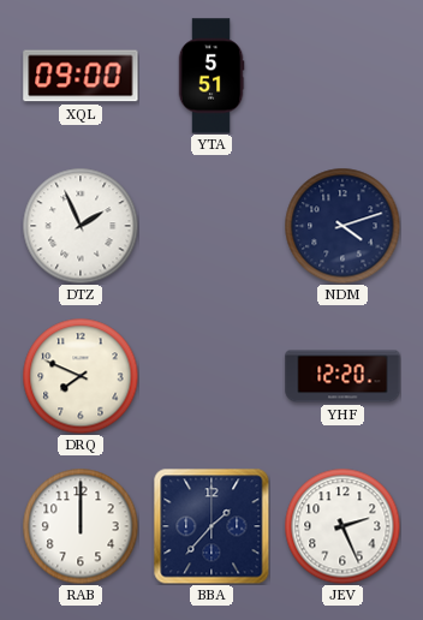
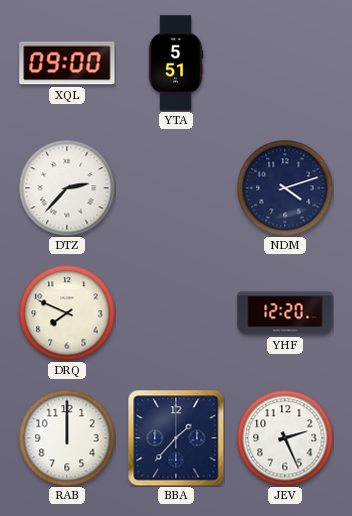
DTZ: 1:56 -> 2:37
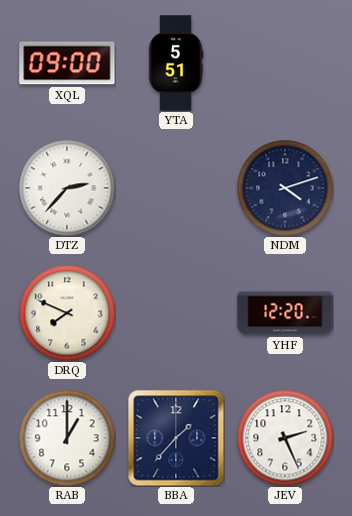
RAB: 12:00 -> 1:00
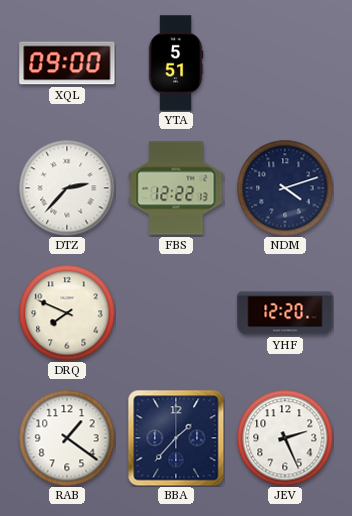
FBS: none -> 12:22
RAB: 1:00 -> 1:21
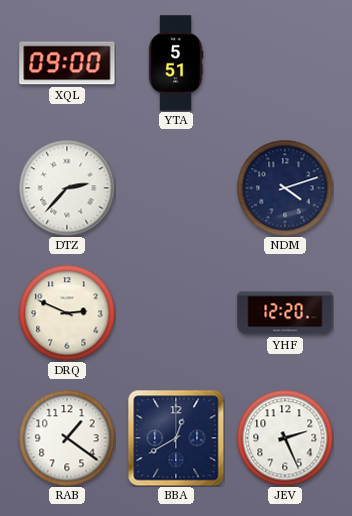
FBS: 12:22 -> none
DRQ: 7:49 -> 2:49
BBA: 1:37 -> 12:40
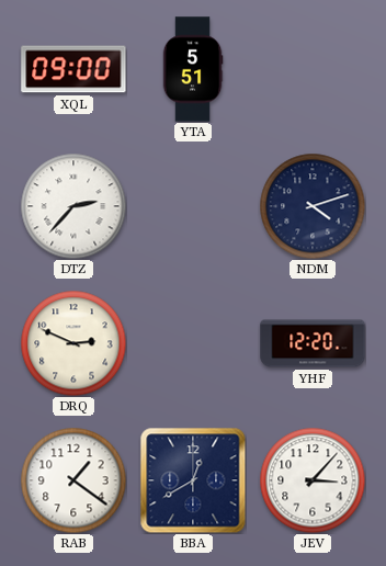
JEV: 2:26 -> 3:07
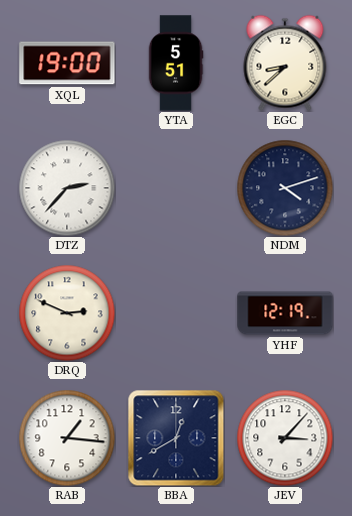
XQL: 09:00 -> 19:00
EGC: none -> 8:38
YHF: 12:20 -> 12:19
RAB: 1:21 -> 1:16
